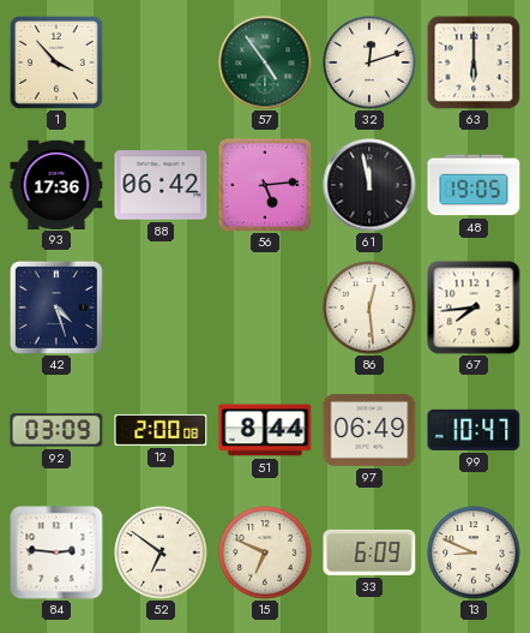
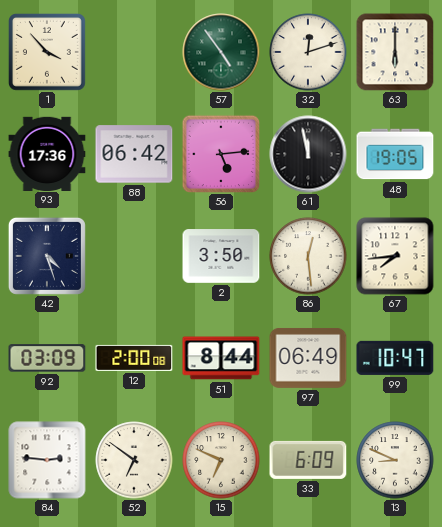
2: none -> 3:50
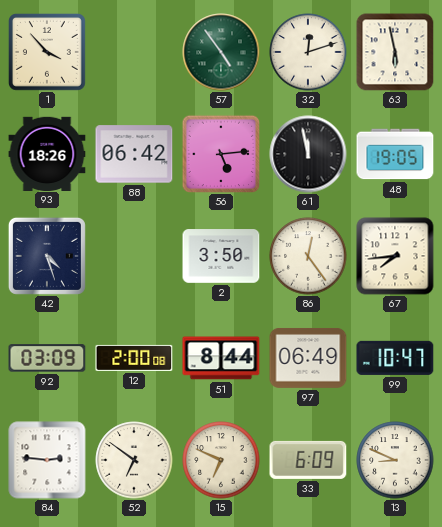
63: 6:00 -> 5:58
93: 17:36 -> 18:26
86: 12:29 -> 12:24
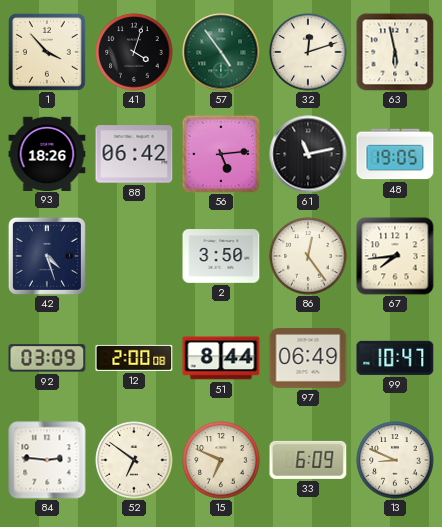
41: none -> 4:03
61: 11:58 -> 11:13
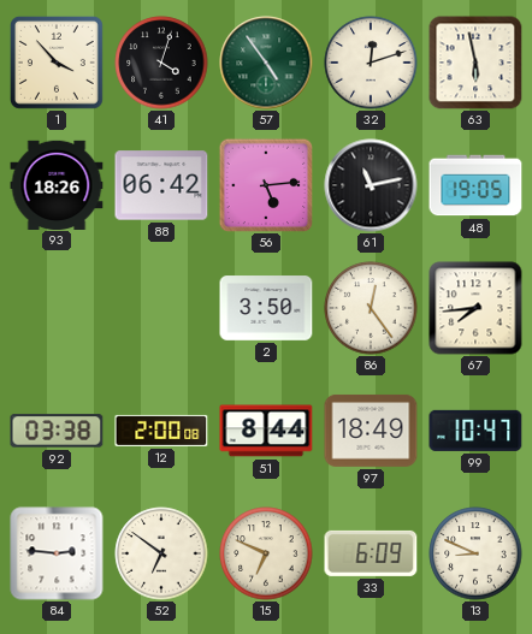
42: 4:27 -> none
92: 03:09 -> 03:38
97: 06:49 -> 18:49
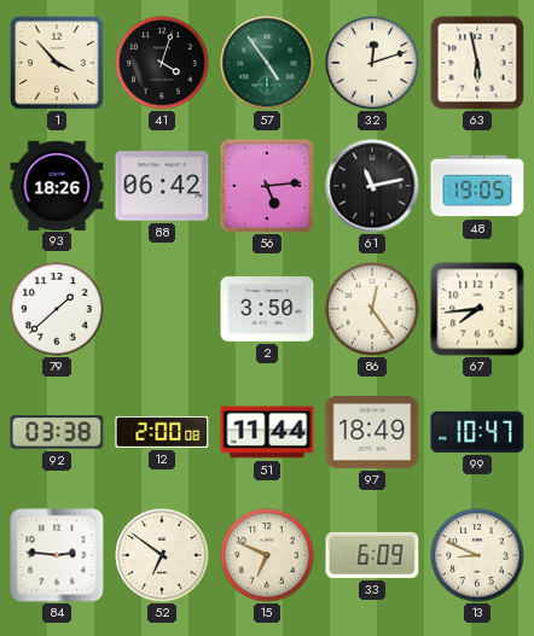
79: none -> 1:38
51: 8:44 -> 11:44
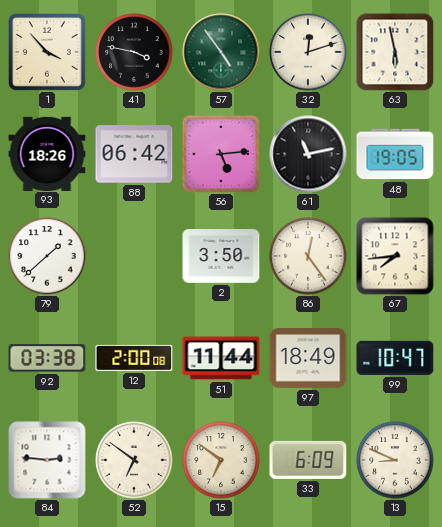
41: 4:03 -> 3:47
15: 6:49 -> 6:51
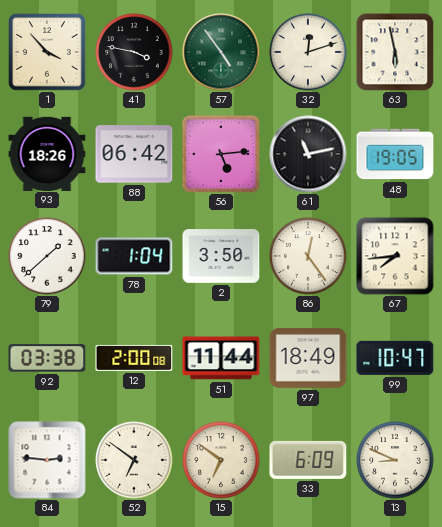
78: none -> 1:04
